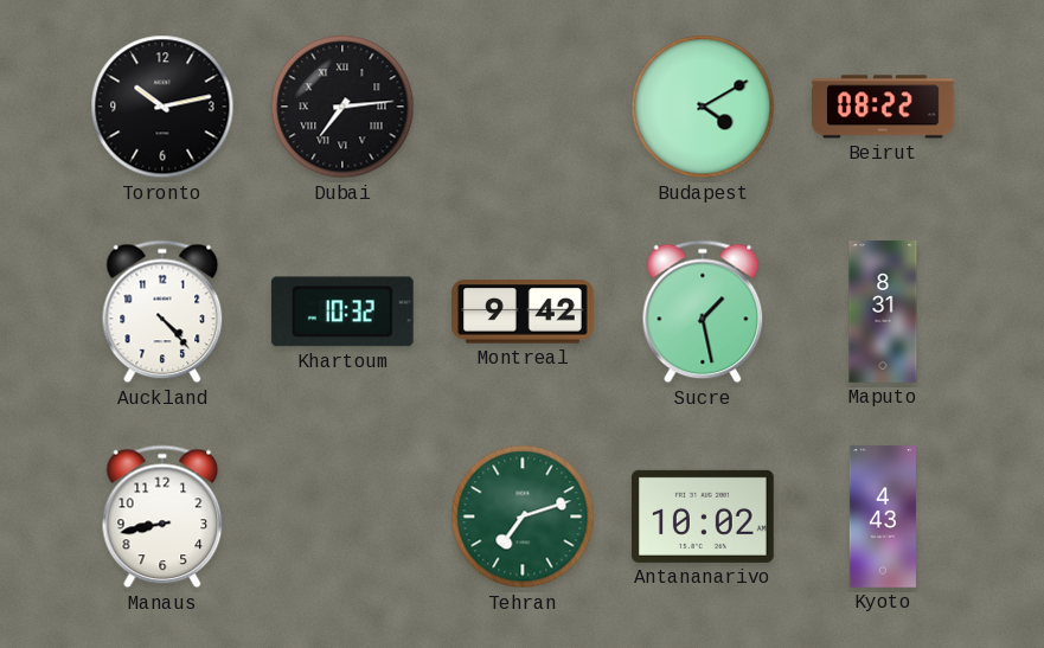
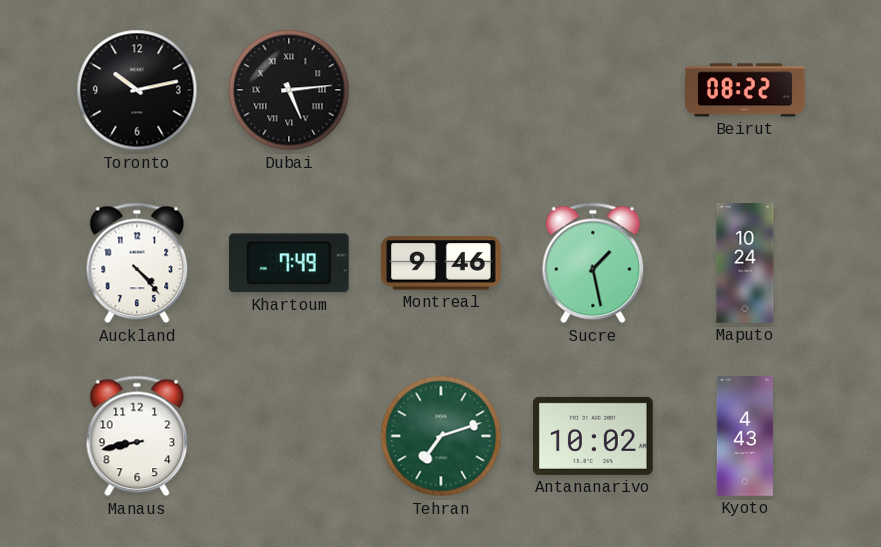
Dubai: 7:14 -> 5:14
Budapest: 4:10 -> none
Khartoum: 10:32 -> 7:49
Montreal: 9:42 -> 9:46
Maputo: 8:31 -> 10:24
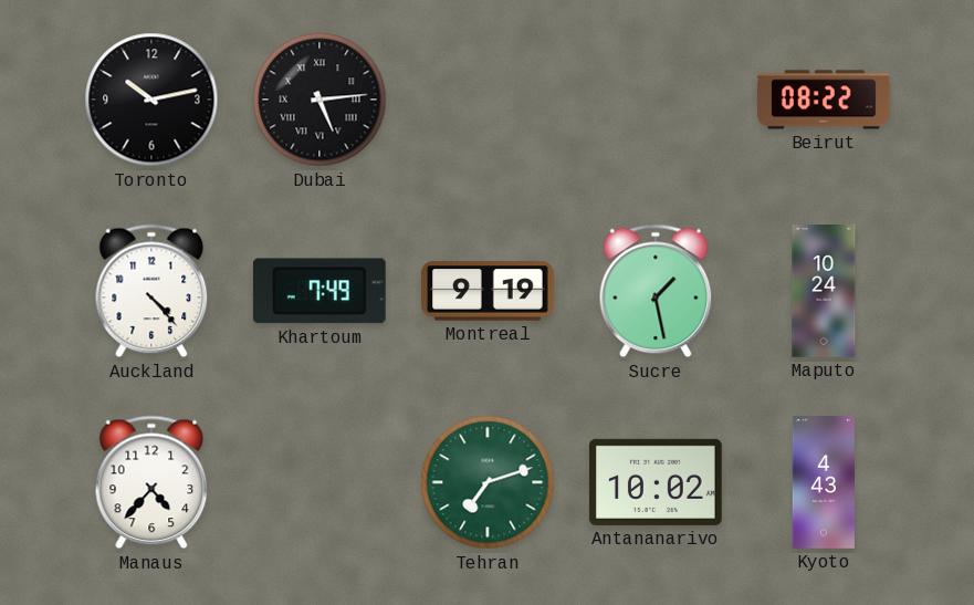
Montreal: 9:46 -> 9:19
Manaus: 8:43 -> 4:37
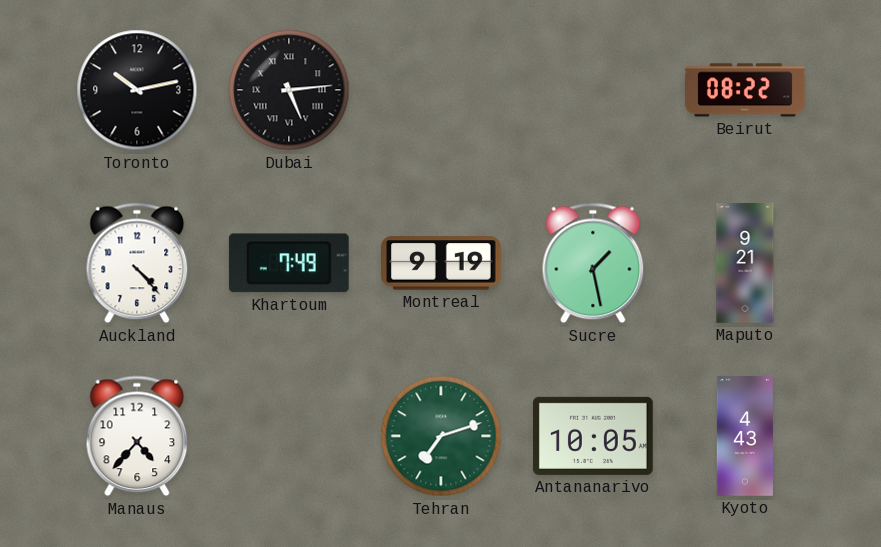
Maputo: 10:24 -> 9:21
Antananarivo: 10:02 -> 10:05
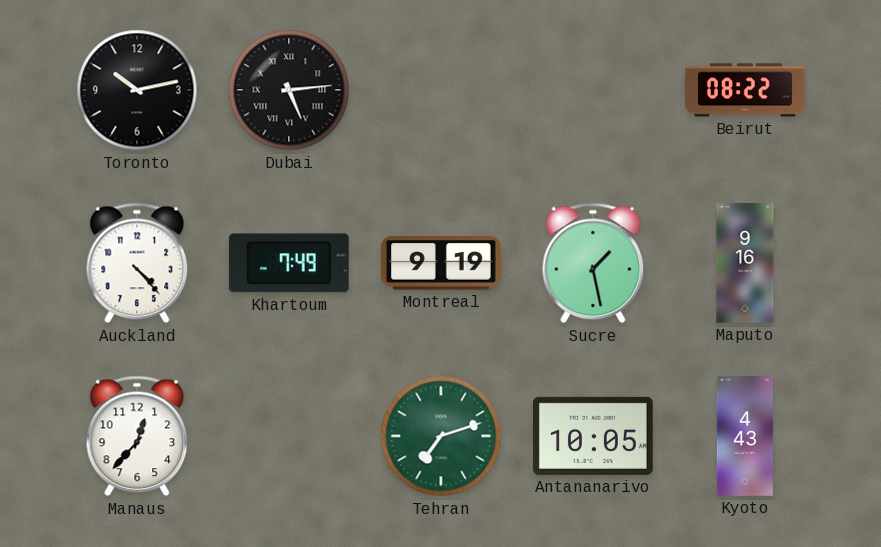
Maputo: 9:21 -> 9:16
Manaus: 4:37 -> 12:37
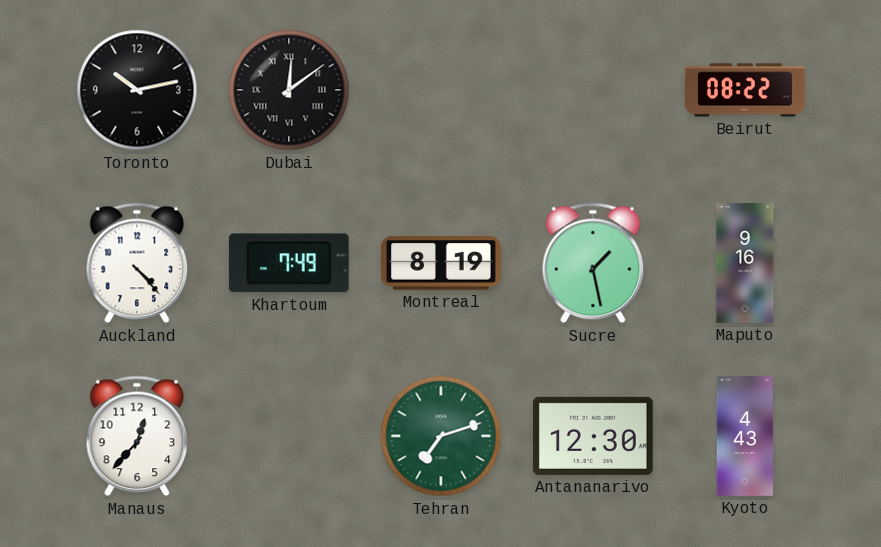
Dubai: 5:14 -> 12:09
Montreal: 9:19 -> 8:19
Antananarivo: 10:05 -> 12:30
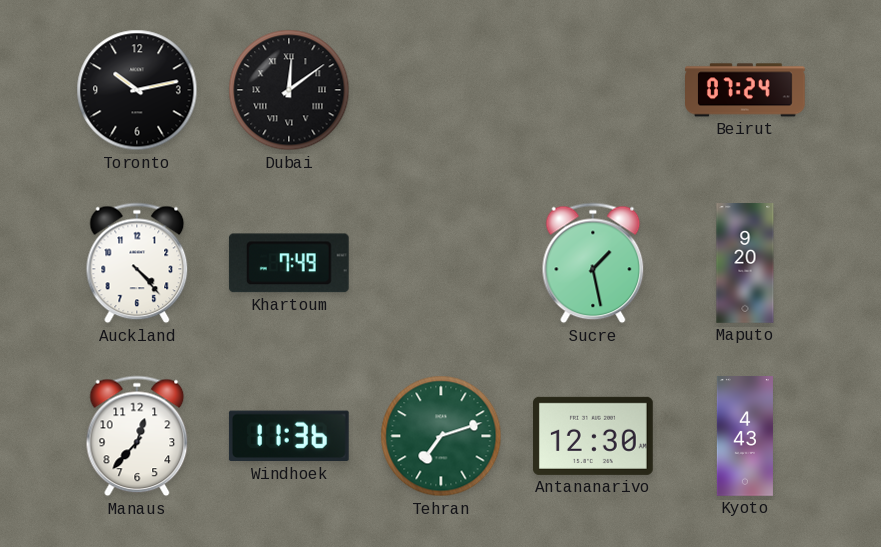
Beirut: 08:22 -> 07:24
Montreal: 8:19 -> none
Maputo: 9:16 -> 9:20
Windhoek: none -> 11:36
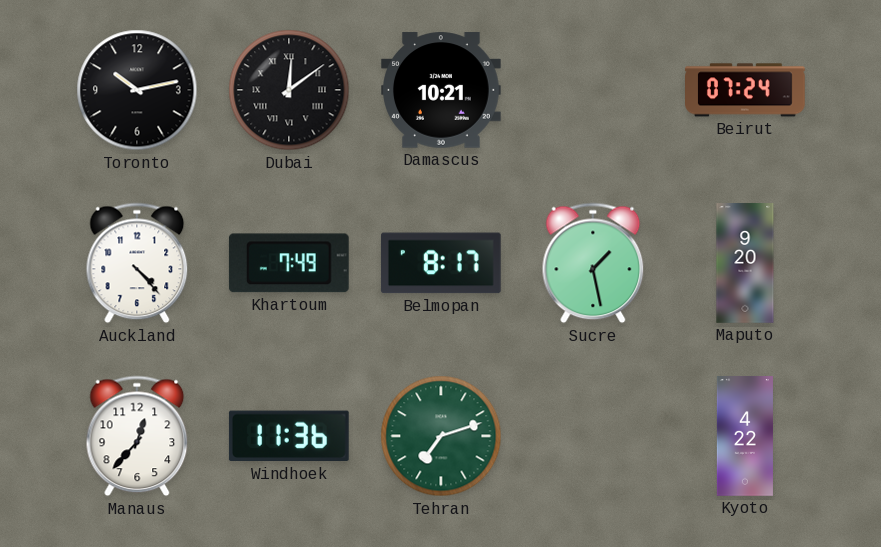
Damascus: none -> 10:21
Belmopan: none -> 8:17
Antananarivo: 12:30 -> none
Kyoto: 4:43 -> 4:22
